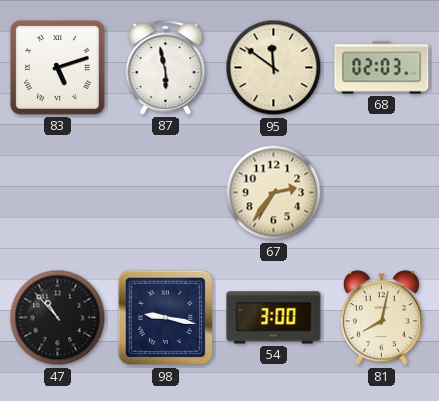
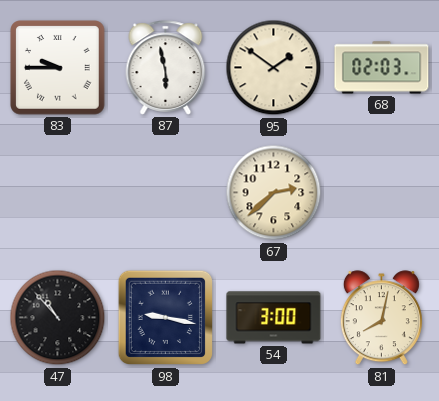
83: 5:12 -> 9:45
95: 11:51 -> 1:51
67: 2:36 -> 2:38
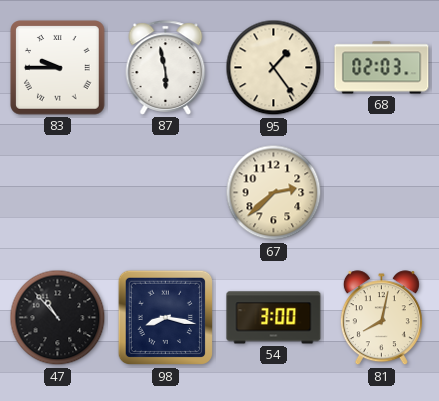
95: 1:51 -> 1:24
98: 9:17 -> 8:17
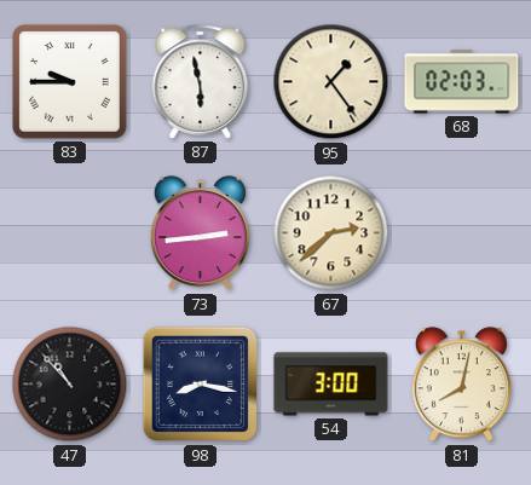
73: none -> 2:44
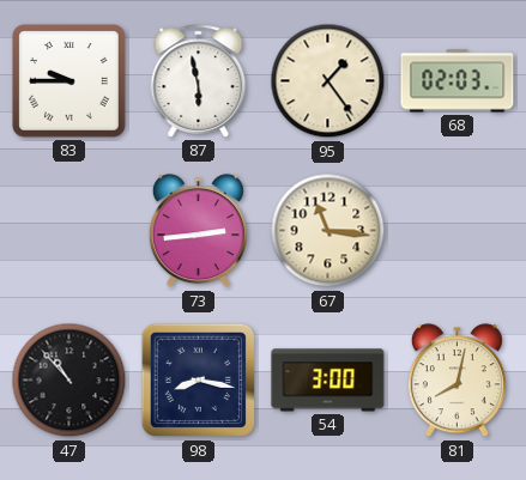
67: 2:38 -> 11:16
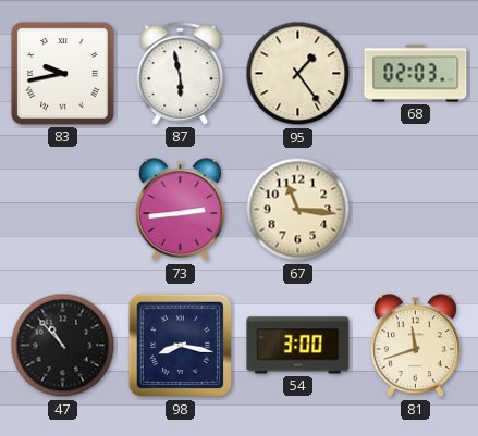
83: 9:45 -> 9:43
81: 8:02 -> 11:42
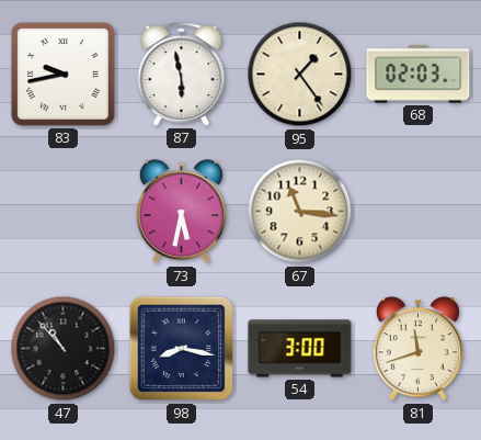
73: 2:44 -> 5:32
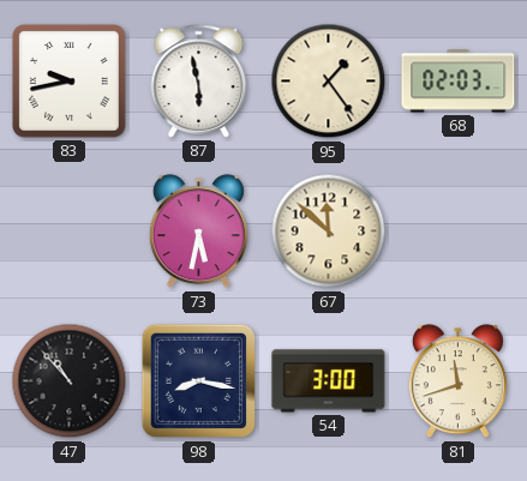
67: 11:16 -> 11:52
